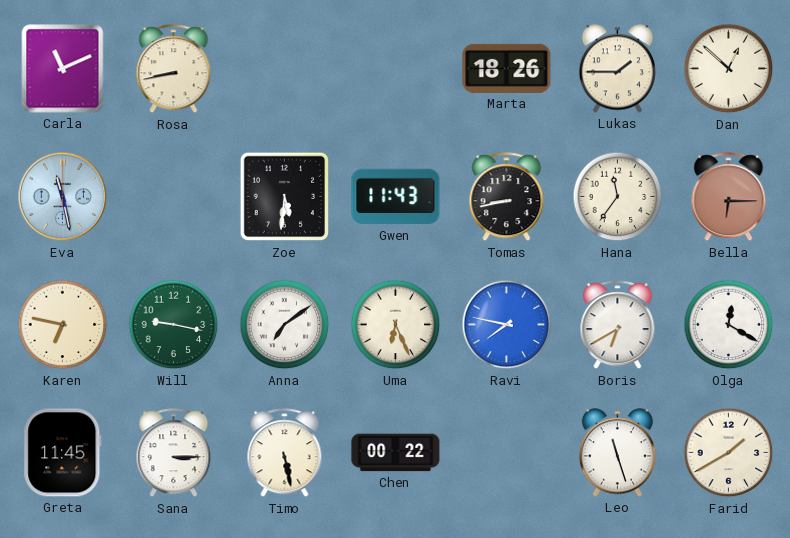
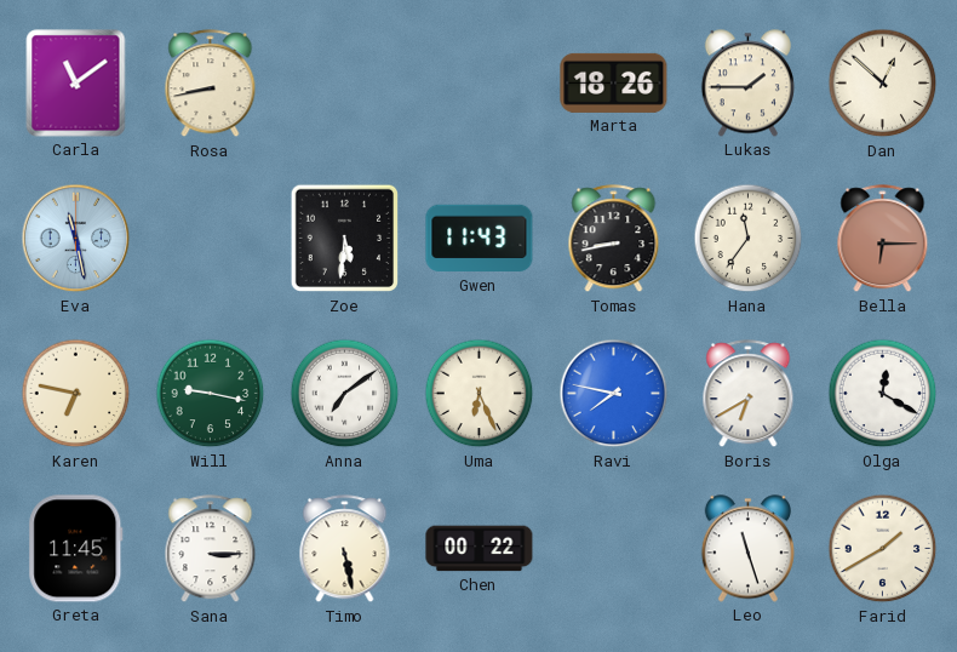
Carla: 11:11 -> 11:09
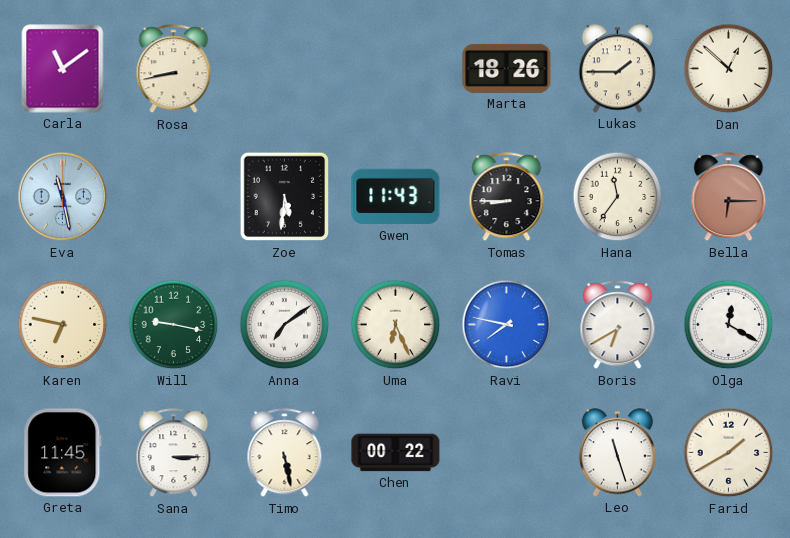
Tomas: 8:43 -> 8:45
